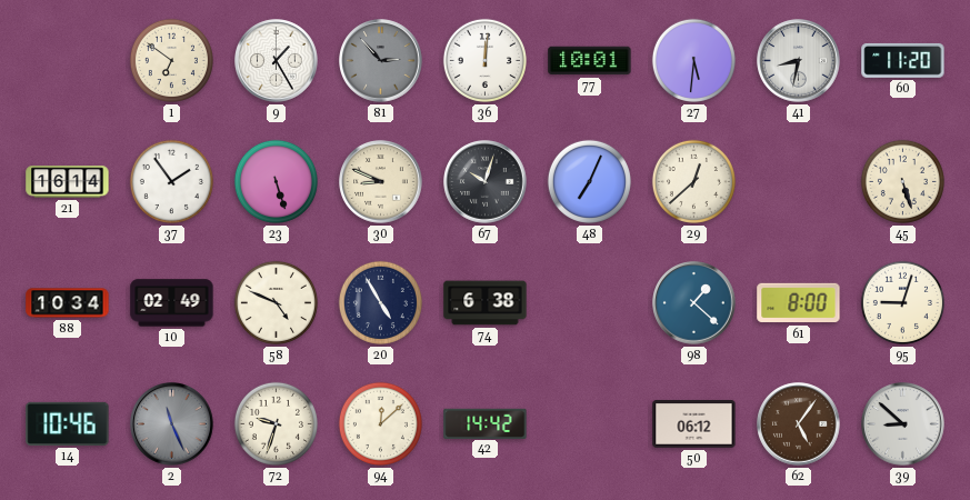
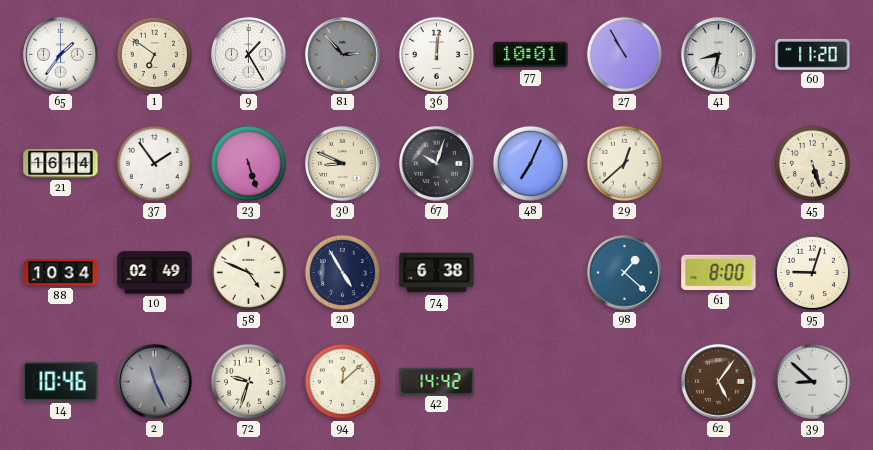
65: none -> 1:36
27: 5:31 -> 10:55
50: 06:12 -> none
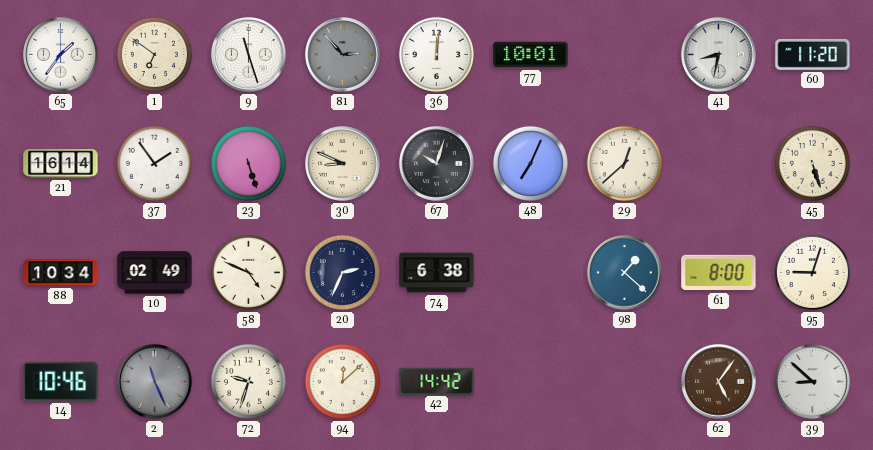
9: 1:25 -> 11:27
27: 10:55 -> none
20: 4:55 -> 2:34
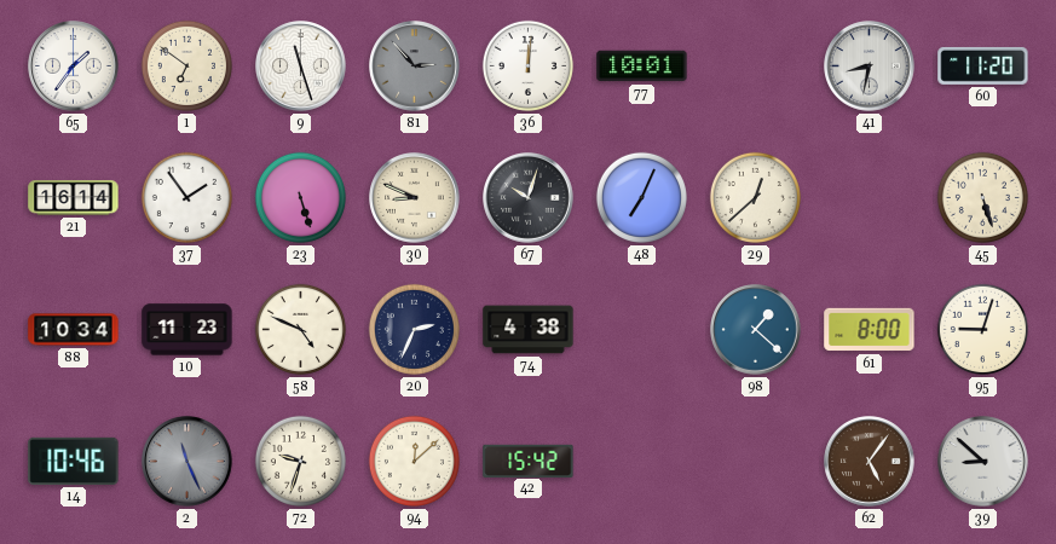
10: 02:49 -> 11:23
74: 6:38 -> 4:38
42: 14:42 -> 15:42
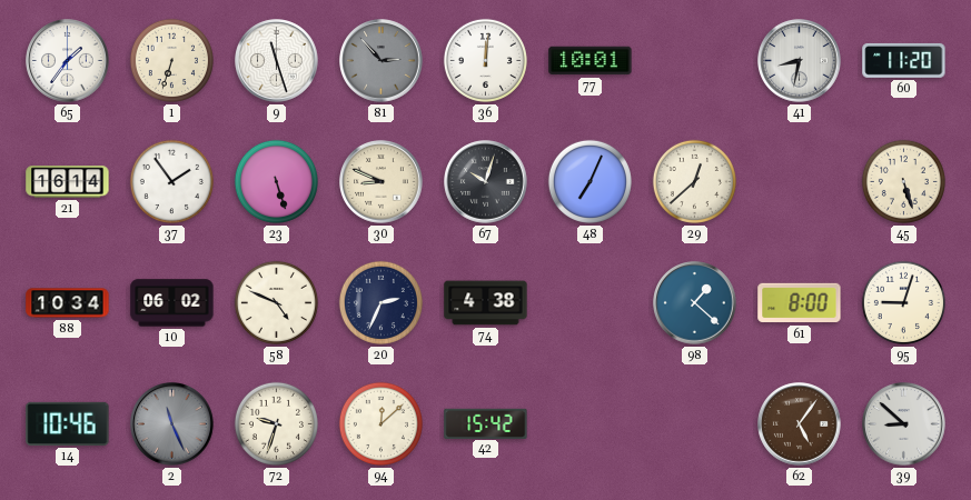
1: 6:51 -> 6:33
10: 11:23 -> 06:02
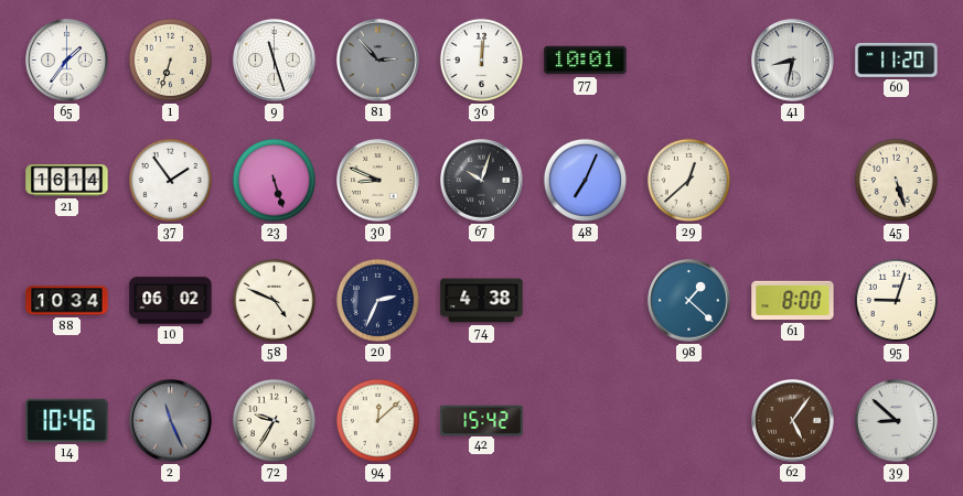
72: 9:33 -> 9:35
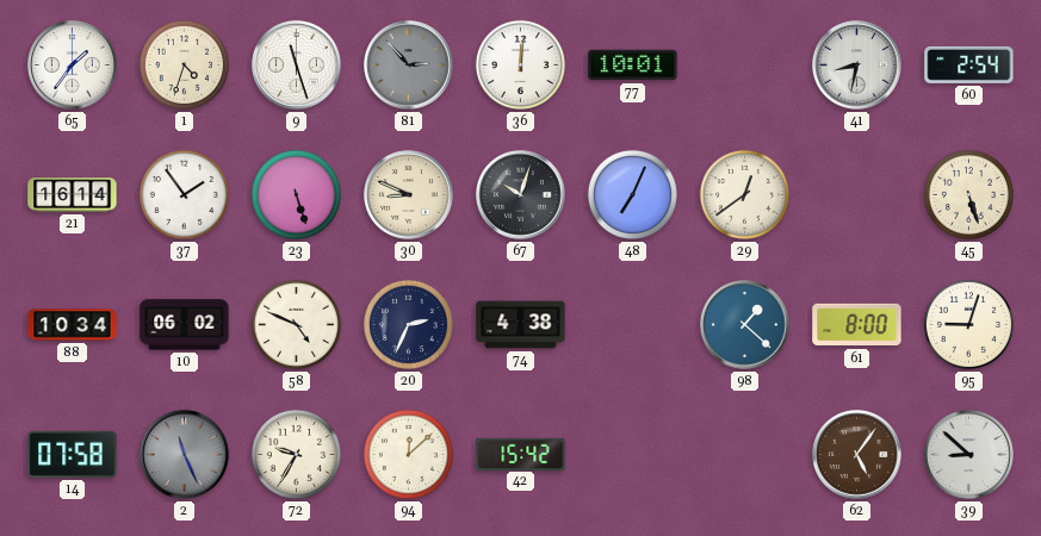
1: 6:33 -> 4:33
60: 11:20 -> 2:54
29: 12:38 -> 12:39
14: 10:46 -> 07:58
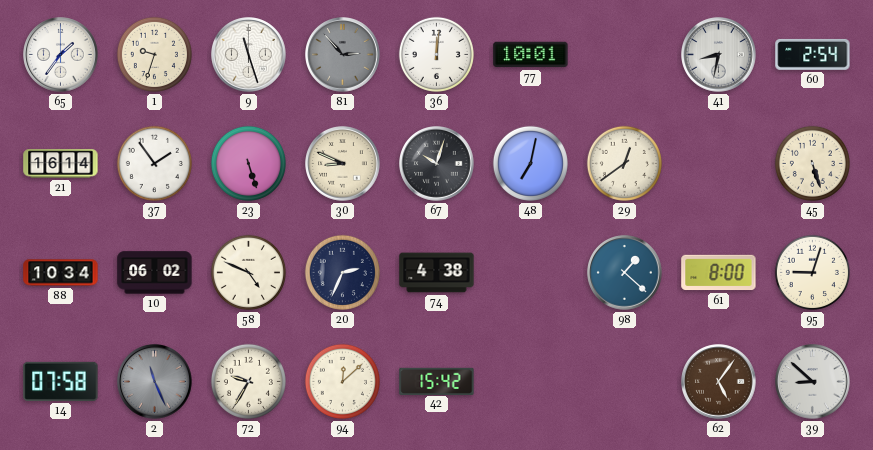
1: 4:33 -> 9:33
48: 7:04 -> 7:02
